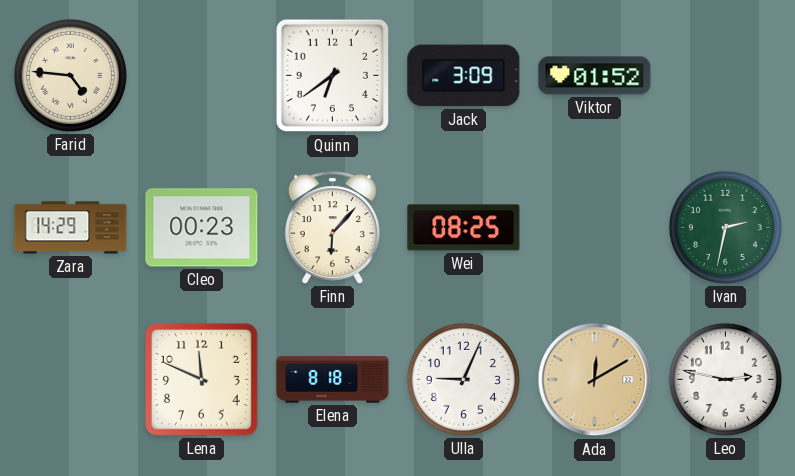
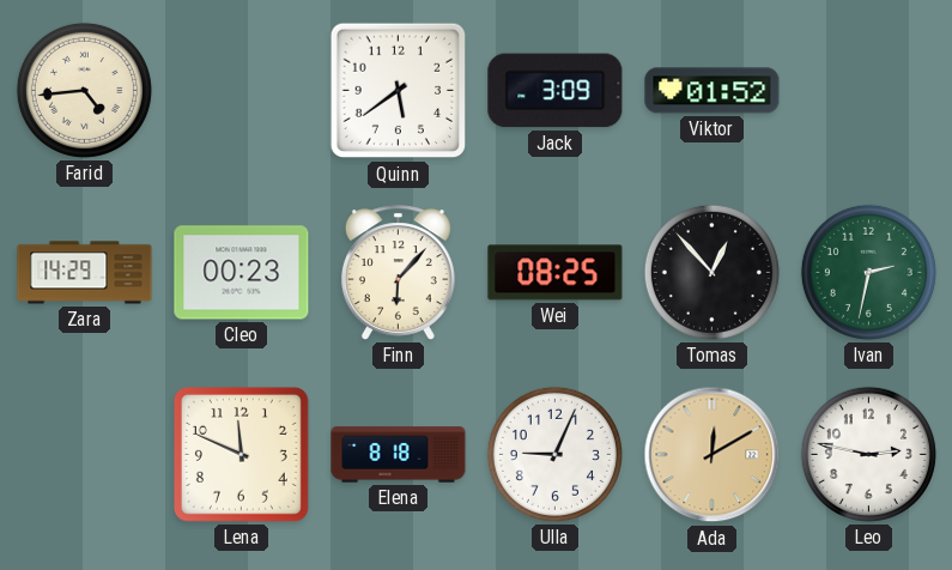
Farid: 4:46 -> 4:44
Quinn: 6:39 -> 5:39
Tomas: none -> 12:53
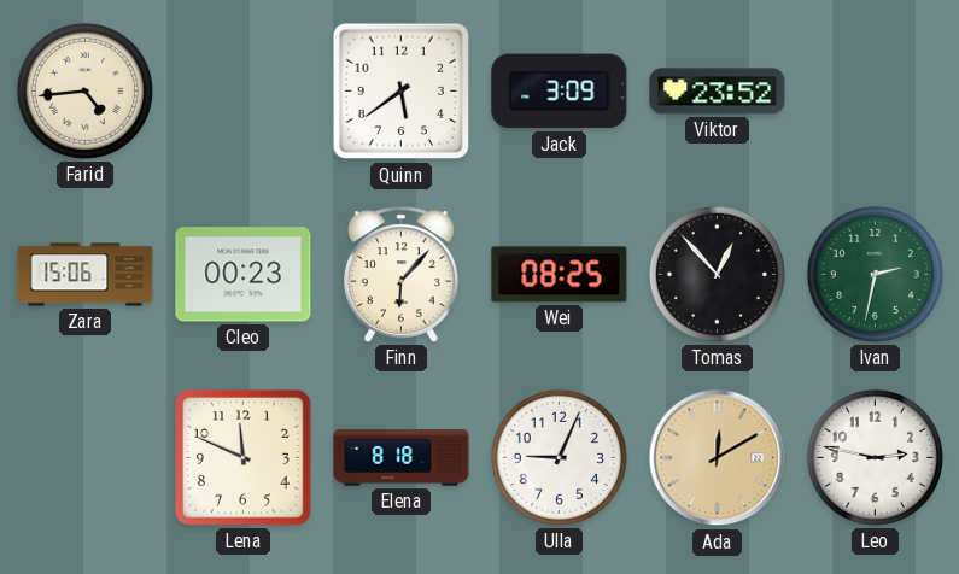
Viktor: 01:52 -> 23:52
Zara: 14:29 -> 15:06
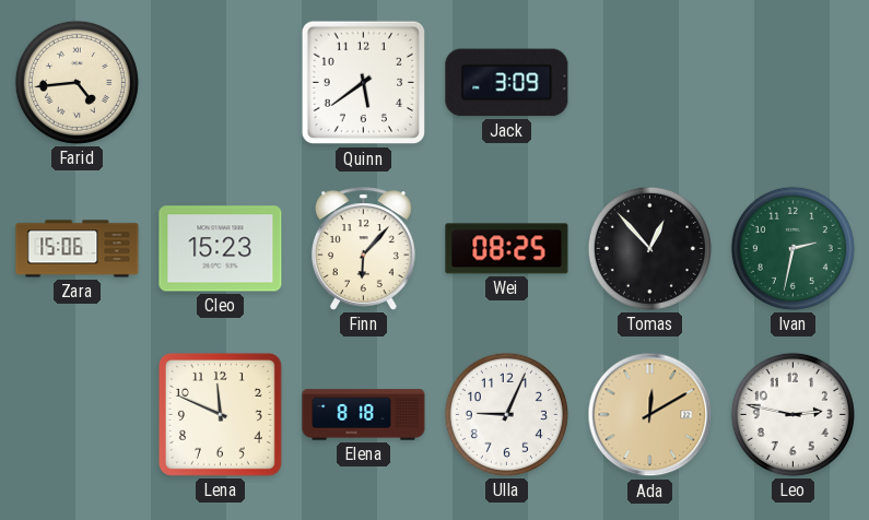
Viktor: 23:52 -> none
Cleo: 00:23 -> 15:23
